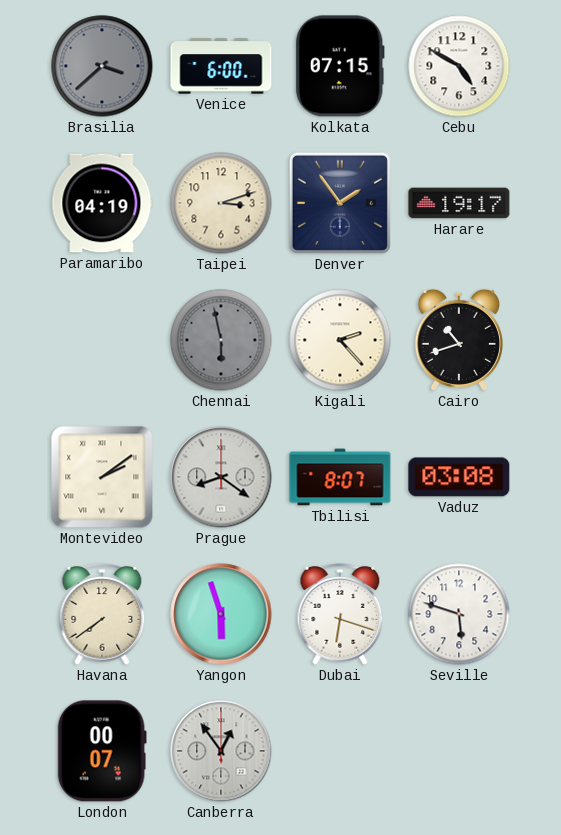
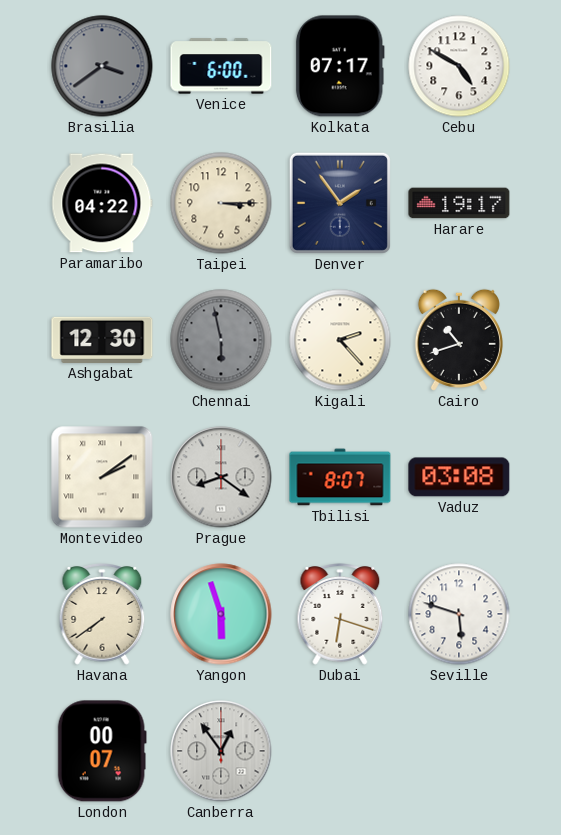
Brasilia: 3:38 -> 3:39
Kolkata: 07:15 -> 07:17
Paramaribo: 04:19 -> 04:22
Taipei: 3:12 -> 3:15
Ashgabat: none -> 12:30
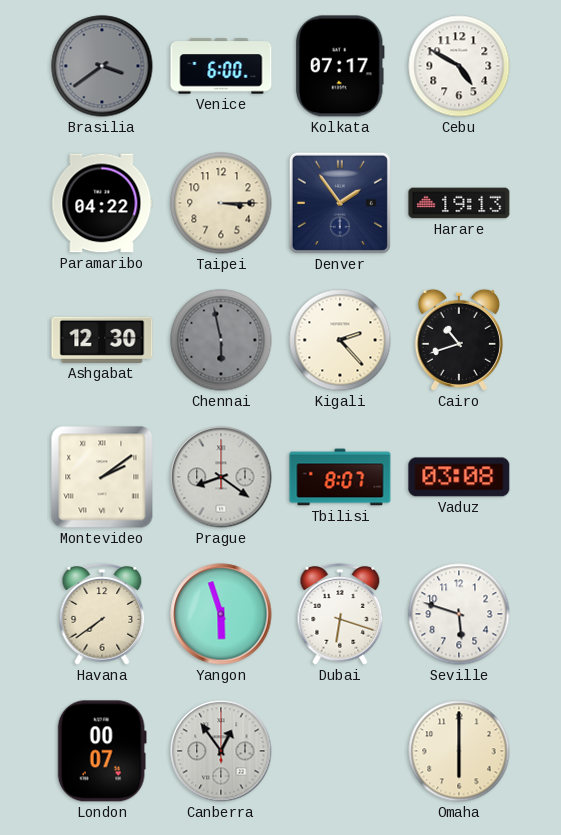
Harare: 19:17 -> 19:13
Omaha: none -> 6:00
